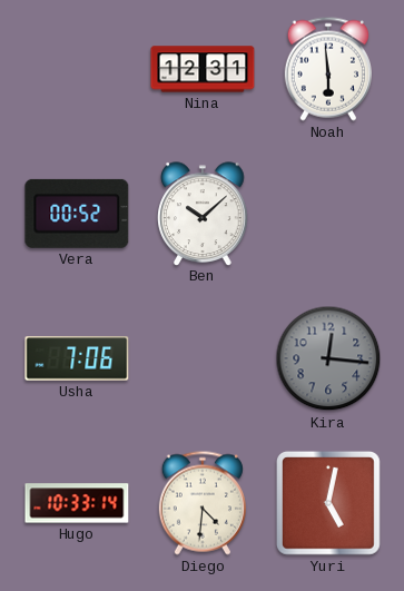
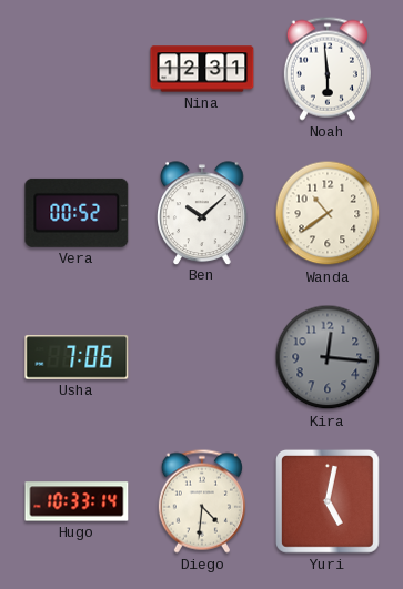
Wanda: none -> 10:39
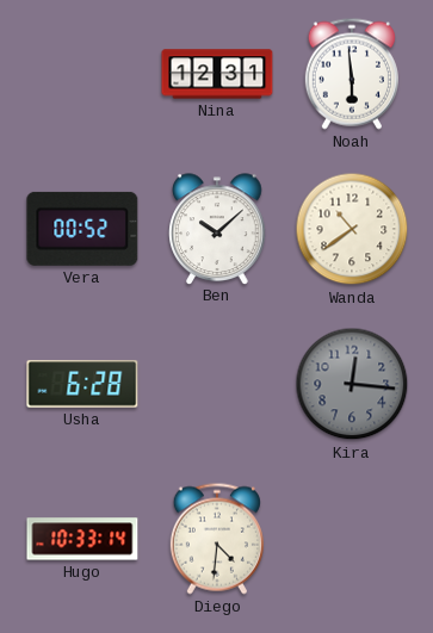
Usha: 7:06 -> 6:28
Yuri: 5:02 -> none
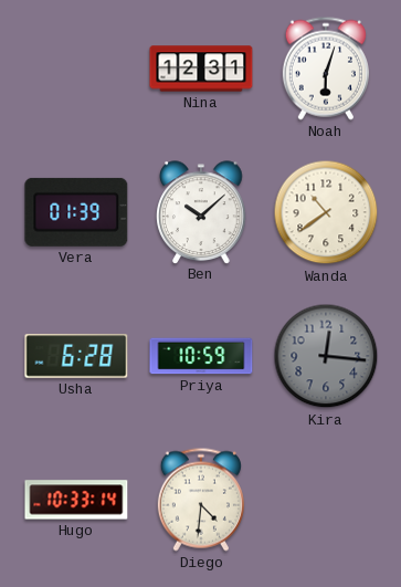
Noah: 5:59 -> 6:03
Vera: 00:52 -> 01:39
Priya: none -> 10:59
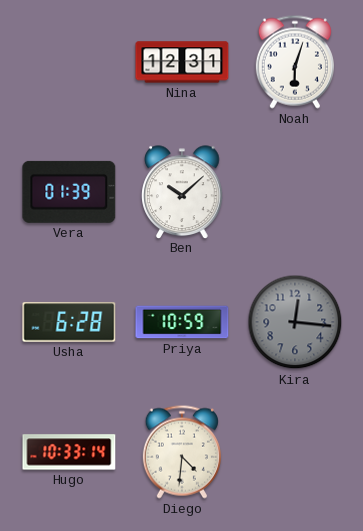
Wanda: 10:39 -> none
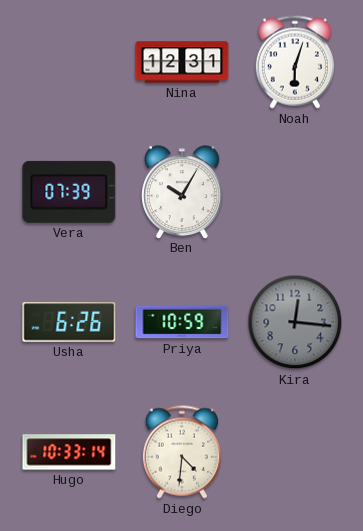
Vera: 01:39 -> 07:39
Ben: 10:08 -> 10:05
Usha: 6:28 -> 6:26
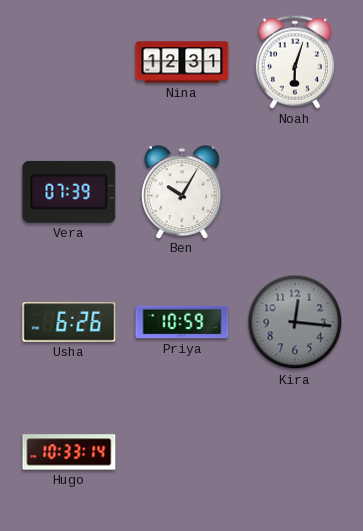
Diego: 4:31 -> none
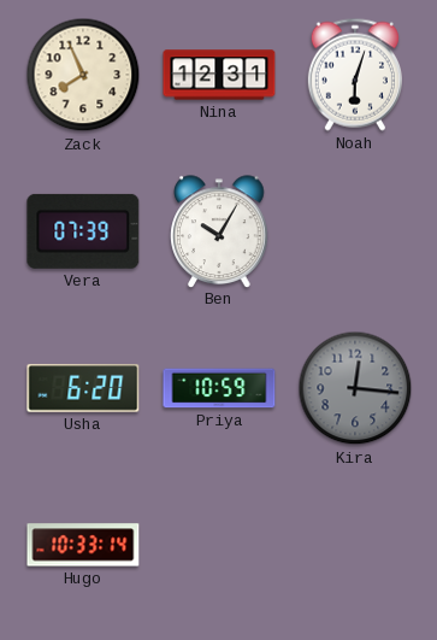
Zack: none -> 7:56
Usha: 6:26 -> 6:20
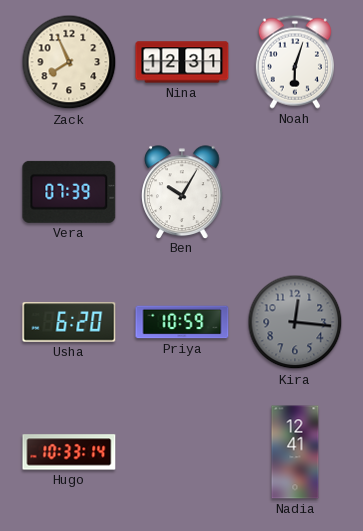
Nadia: none -> 12:41
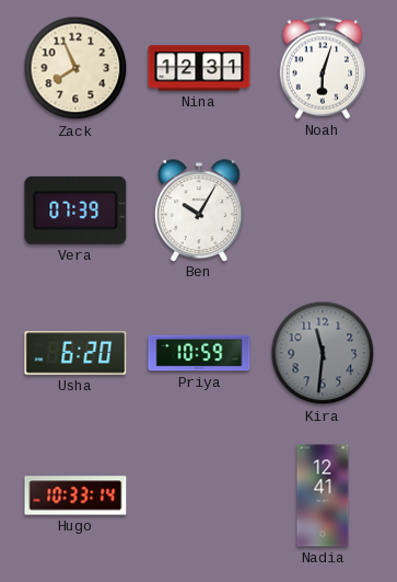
Kira: 12:16 -> 11:31
